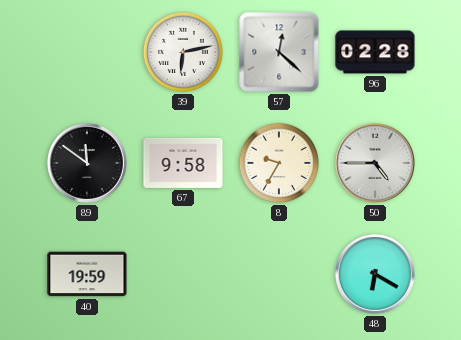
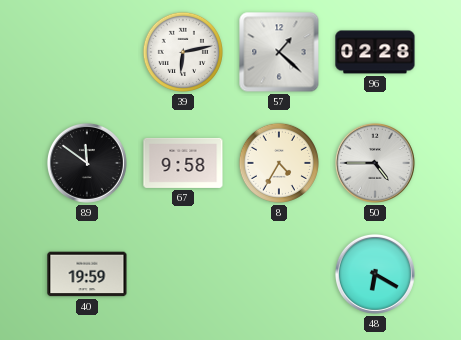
57: 12:22 -> 1:22
8: 9:35 -> 4:35
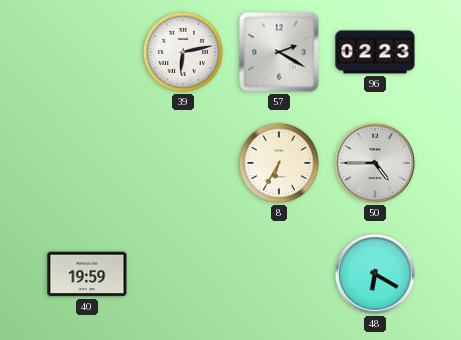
57: 1:22 -> 2:20
96: 02:28 -> 02:23
89: 11:51 -> none
67: 9:58 -> none
8: 4:35 -> 6:35
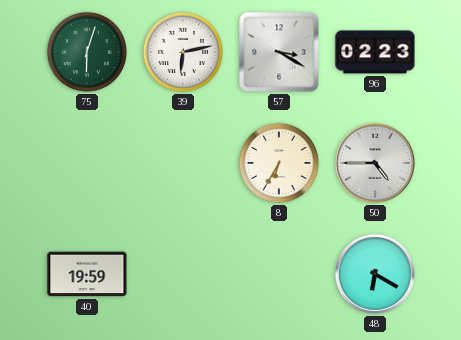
75: none -> 6:03
57: 2:20 -> 3:20
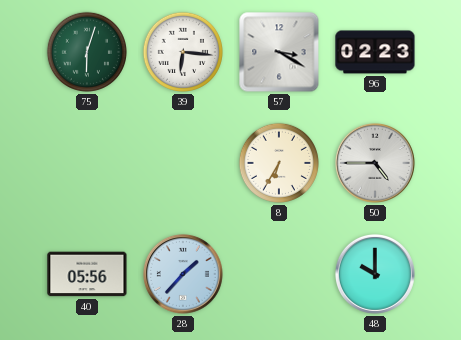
39: 6:13 -> 6:16
40: 19:59 -> 05:56
28: none -> 1:37
48: 6:20 -> 10:00
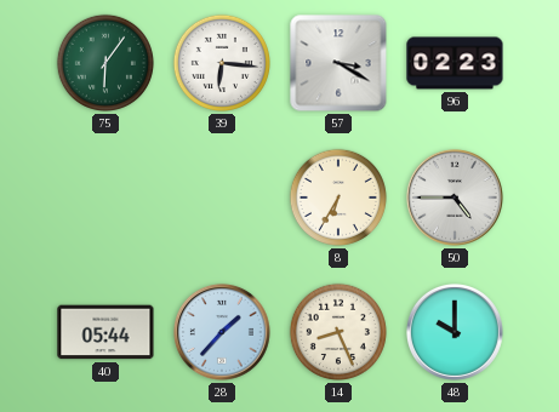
75: 6:03 -> 6:06
40: 05:56 -> 05:44
14: none -> 8:26
